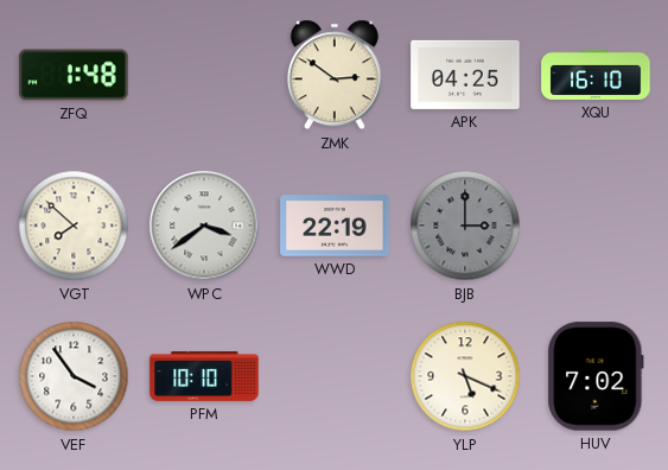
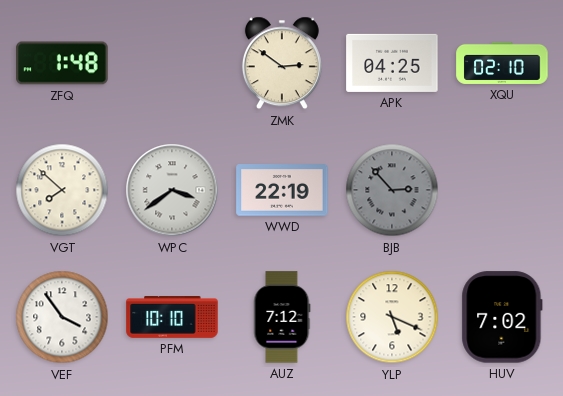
XQU: 16:10 -> 02:10
BJB: 3:00 -> 2:53
AUZ: none -> 7:12
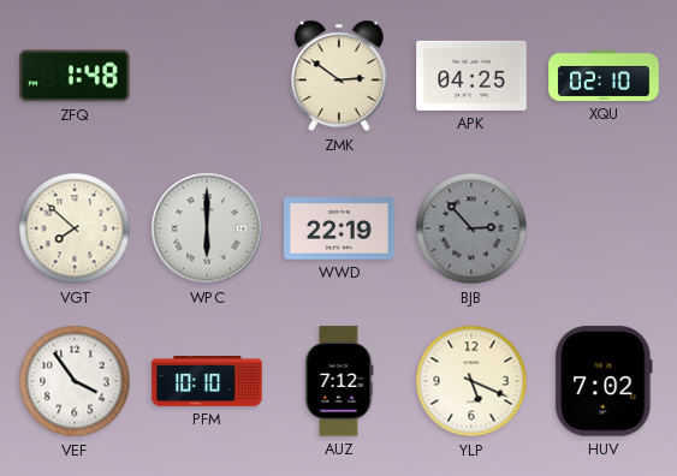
WPC: 3:39 -> 6:00
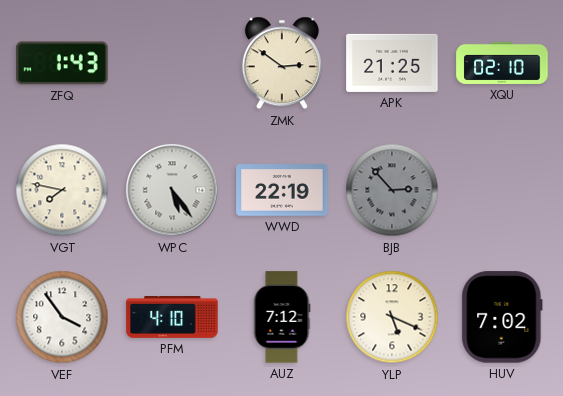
ZFQ: 1:48 -> 1:43
APK: 04:25 -> 21:25
VGT: 7:52 -> 7:47
WPC: 6:00 -> 5:24
PFM: 10:10 -> 4:10
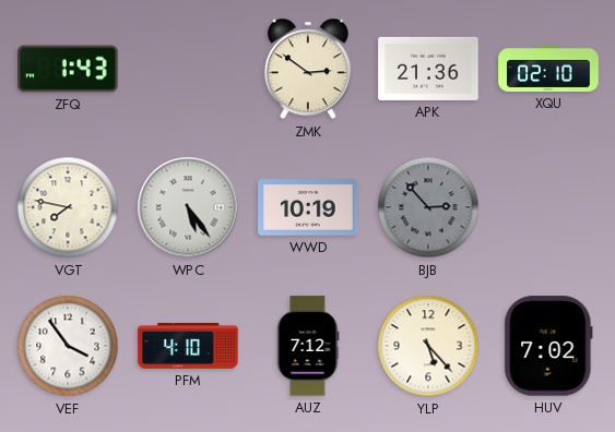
APK: 21:25 -> 21:36
WWD: 22:19 -> 10:19
YLP: 5:19 -> 5:23
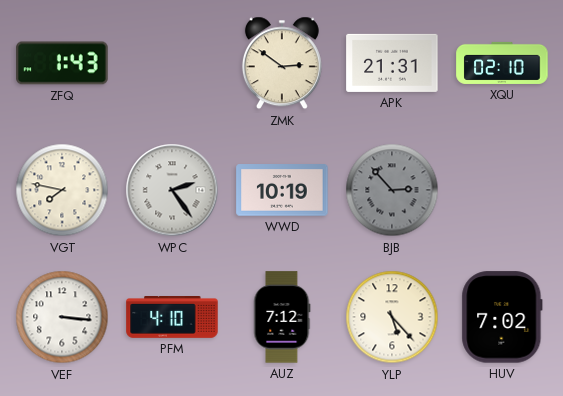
APK: 21:36 -> 21:31
WPC: 5:24 -> 2:24
VEF: 3:54 -> 3:16
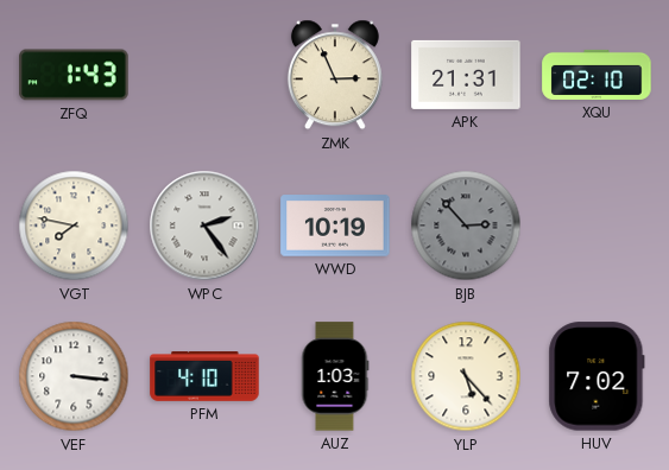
ZMK: 2:51 -> 2:56
AUZ: 7:12 -> 1:03
